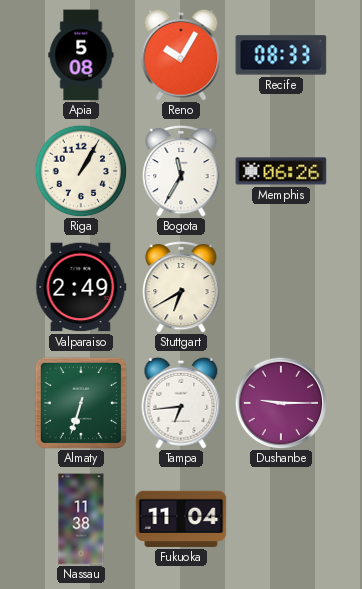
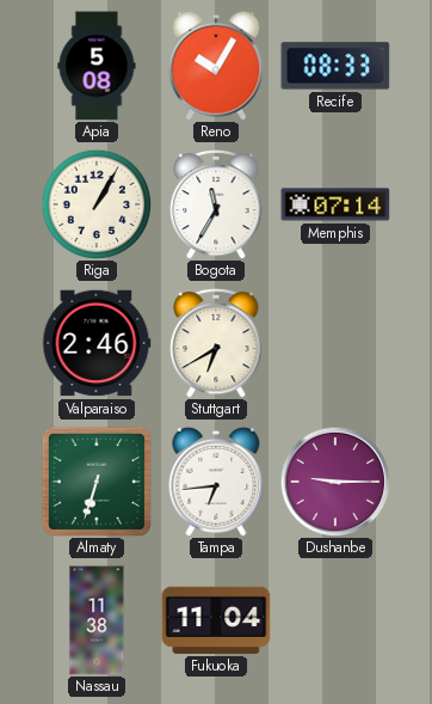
Memphis: 06:26 -> 07:14
Valparaiso: 2:49 -> 2:46
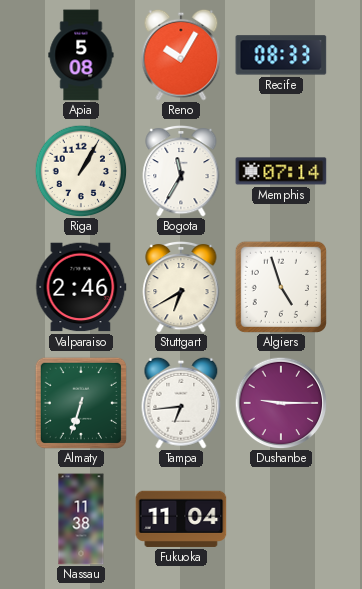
Algiers: none -> 4:57
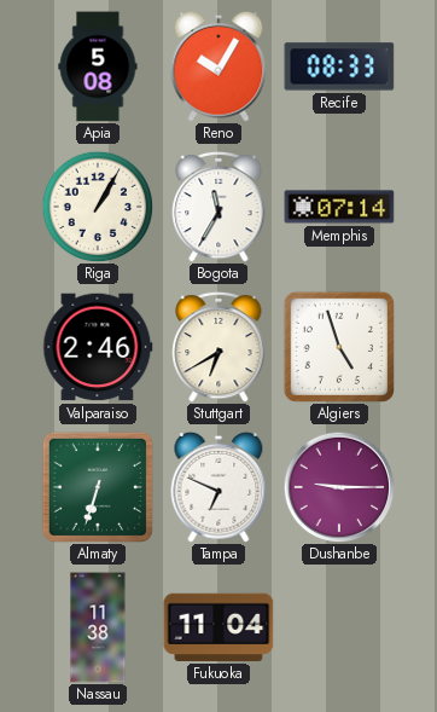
Tampa: 6:44 -> 6:49
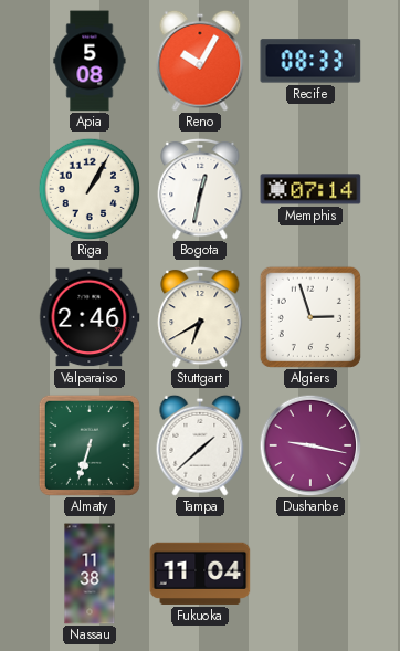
Bogota: 11:35 -> 12:32
Algiers: 4:57 -> 2:57
Tampa: 6:49 -> 1:38
Dushanbe: 9:15 -> 9:17
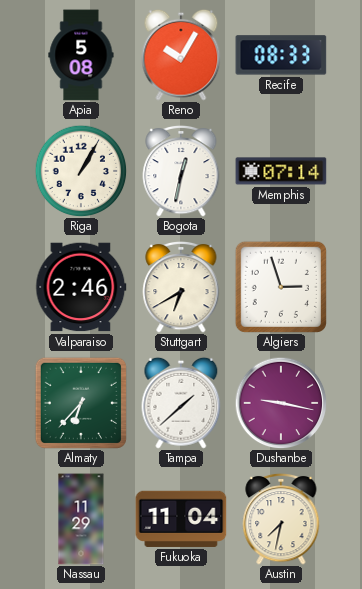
Almaty: 6:33 -> 6:37
Nassau: 11:38 -> 11:29
Austin: none -> 7:32
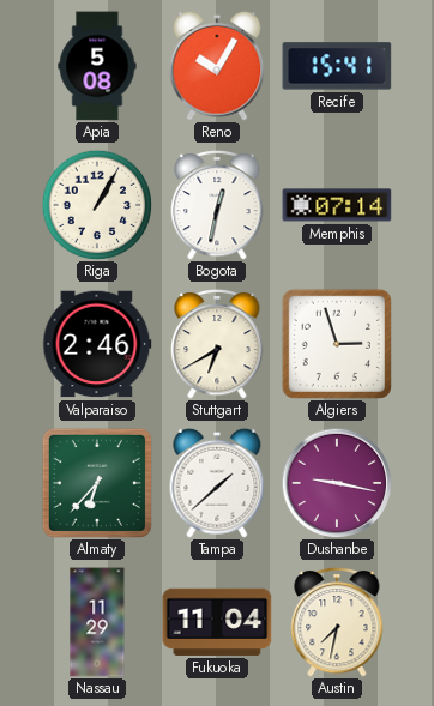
Recife: 08:33 -> 15:41
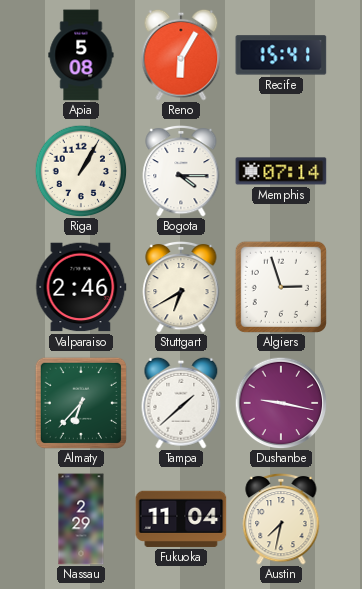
Reno: 10:05 -> 6:05
Bogota: 12:32 -> 4:15
Nassau: 11:29 -> 2:29
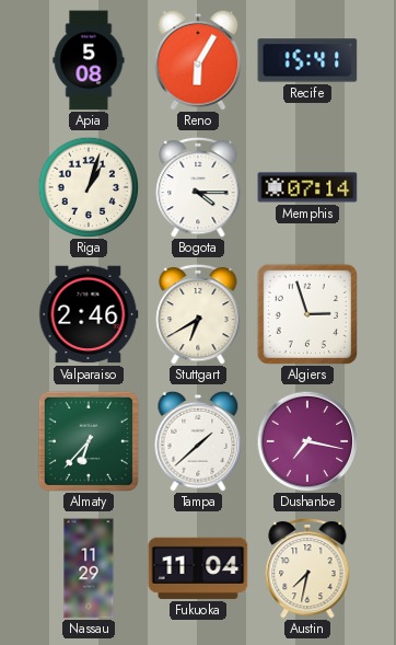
Riga: 1:05 -> 1:03
Dushanbe: 9:17 -> 7:17
Nassau: 2:29 -> 11:29
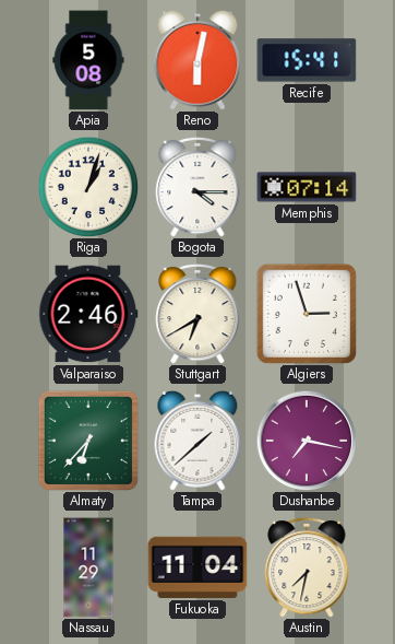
Reno: 6:05 -> 6:02
